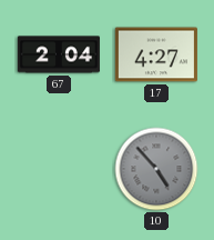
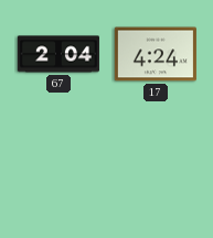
17: 4:27 -> 4:24
10: 4:53 -> none
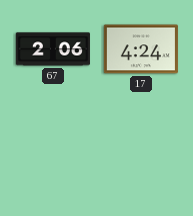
67: 2:04 -> 2:06
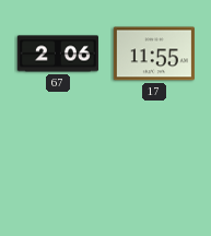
17: 4:24 -> 11:55
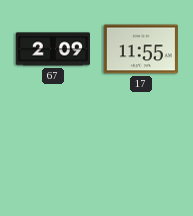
67: 2:06 -> 2:09
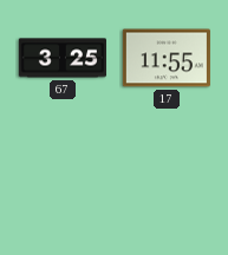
67: 2:09 -> 3:25
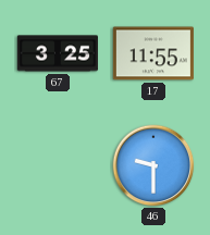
46: none -> 9:30
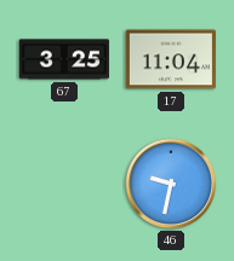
17: 11:55 -> 11:04
46: 9:30 -> 9:32
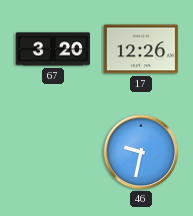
67: 3:25 -> 3:20
17: 11:04 -> 12:26
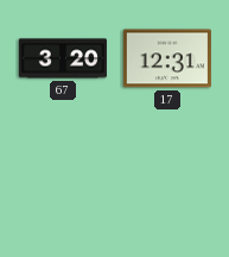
17: 12:26 -> 12:31
46: 9:32 -> none
